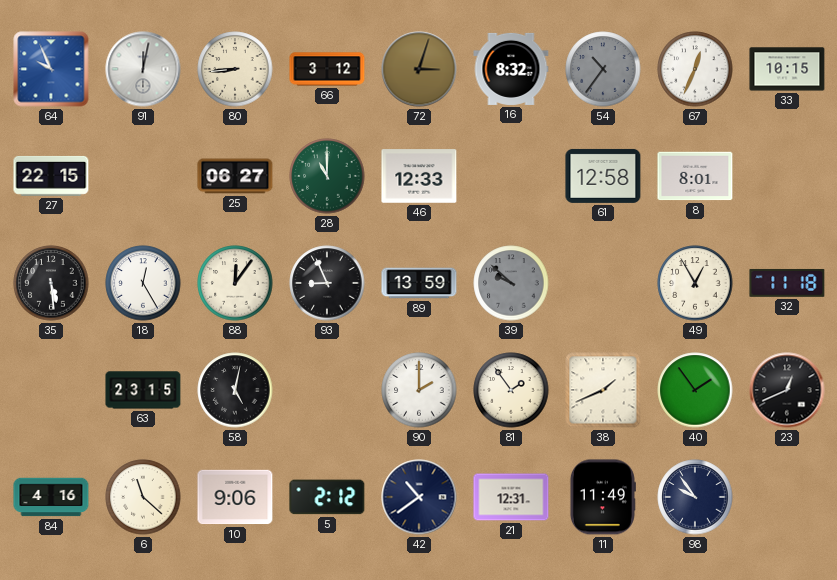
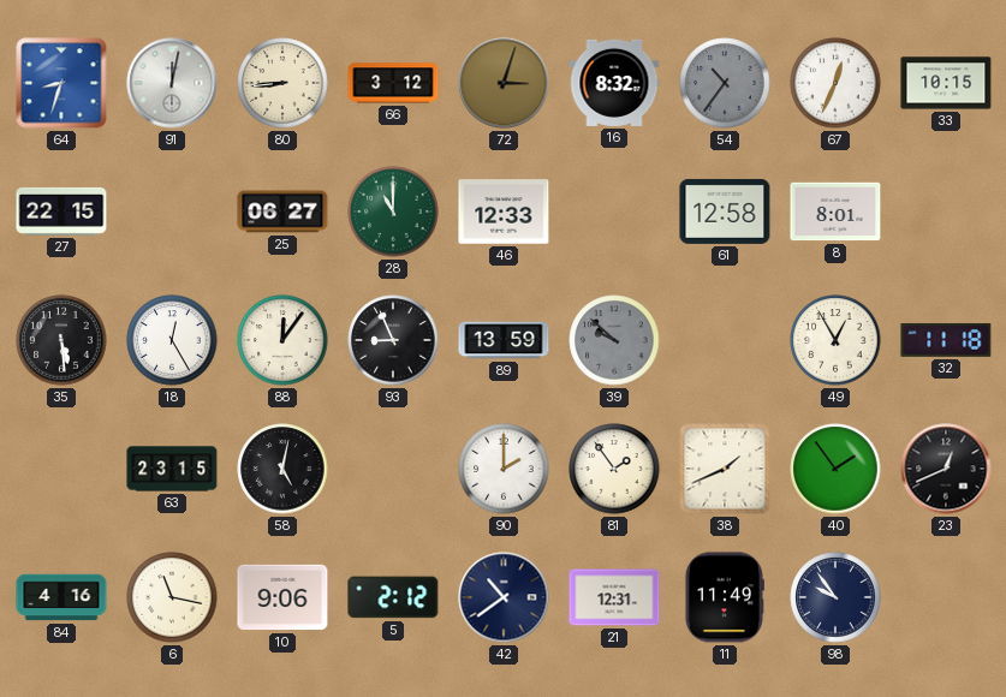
64: 9:56 -> 8:33
6: 11:22 -> 11:17
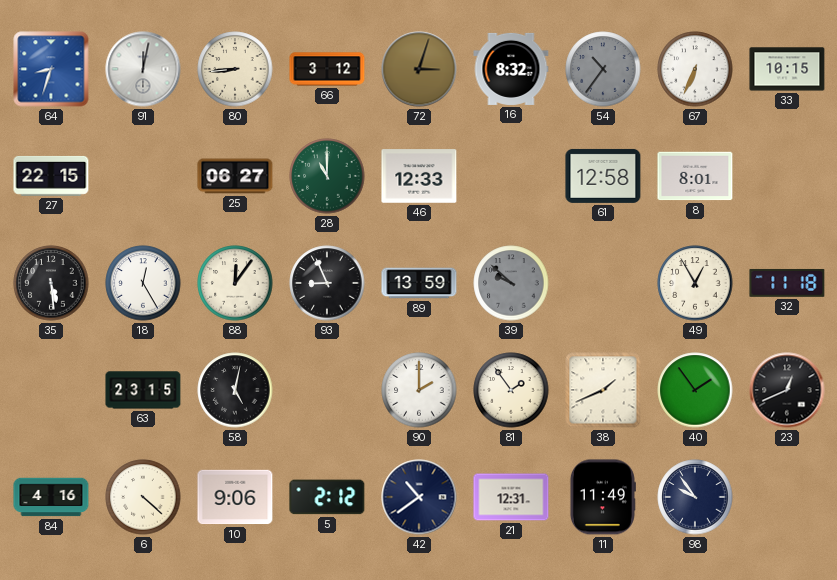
67: 12:34 -> 6:34
6: 11:17 -> 4:22
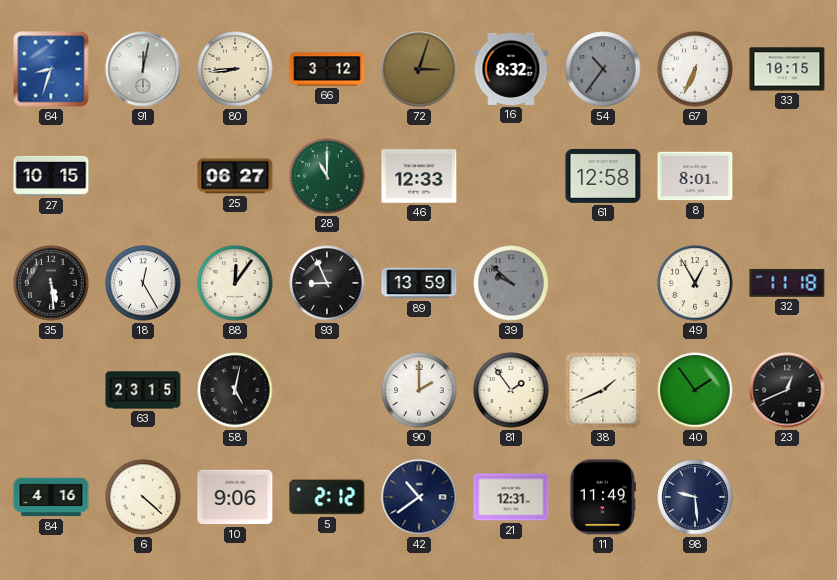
27: 22:15 -> 10:15
98: 9:54 -> 9:29
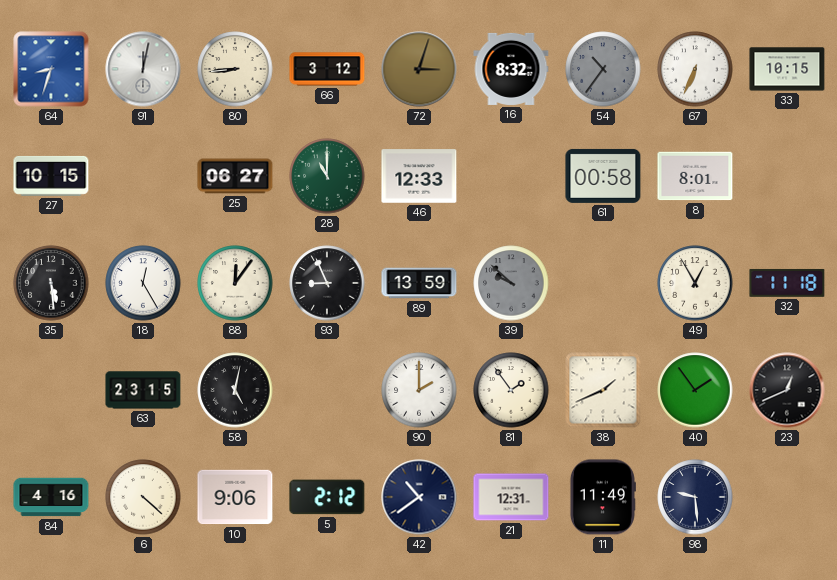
61: 12:58 -> 00:58
